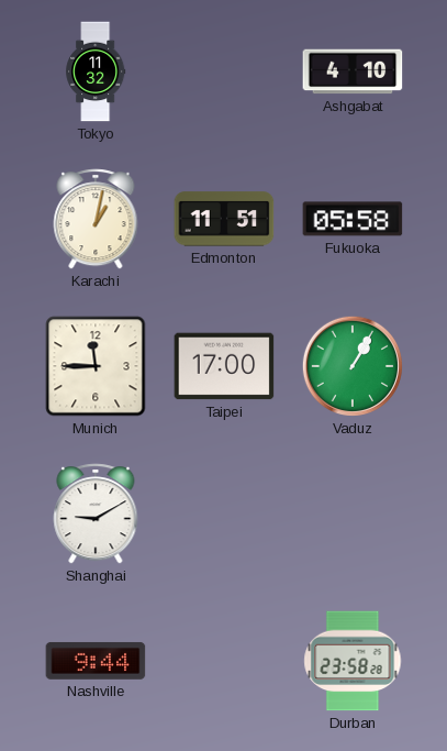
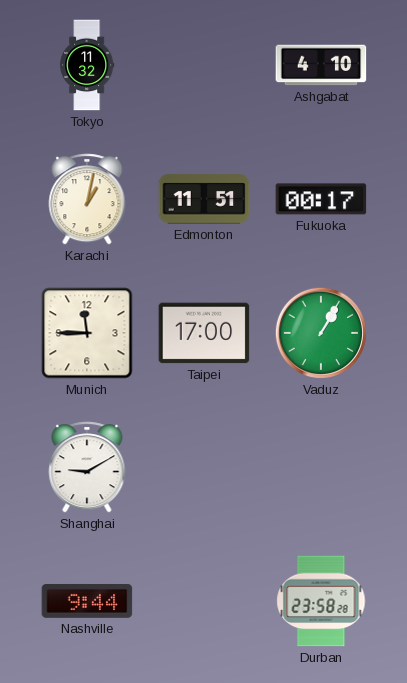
Fukuoka: 05:58 -> 00:17
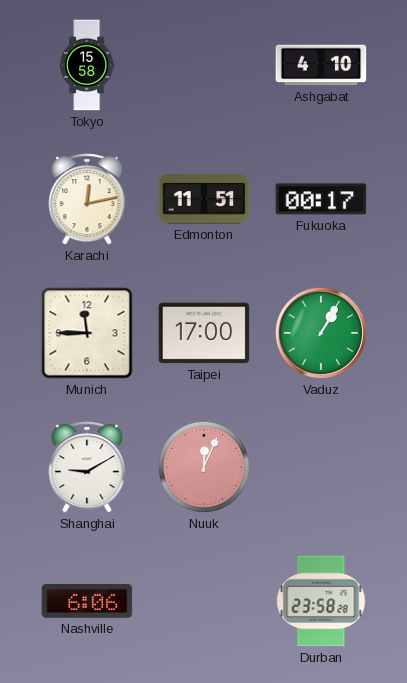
Tokyo: 11:32 -> 15:58
Karachi: 1:02 -> 12:13
Nuuk: none -> 12:04
Nashville: 9:44 -> 6:06
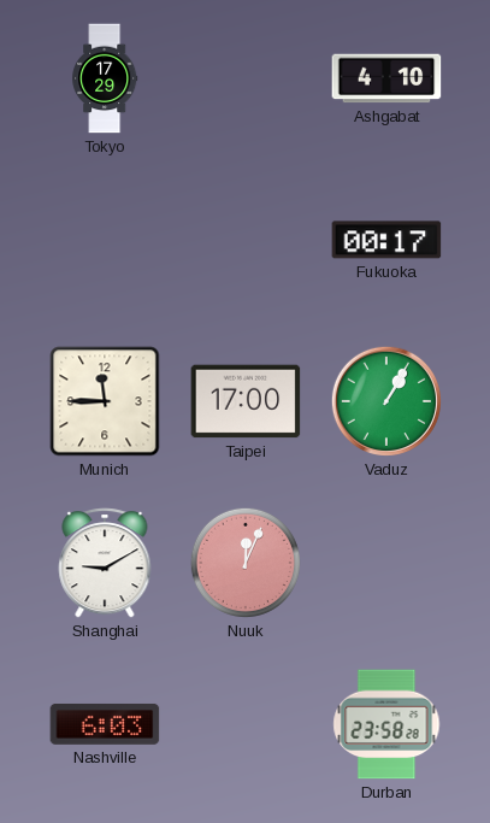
Tokyo: 15:58 -> 17:29
Karachi: 12:13 -> none
Edmonton: 11:51 -> none
Nashville: 6:06 -> 6:03
